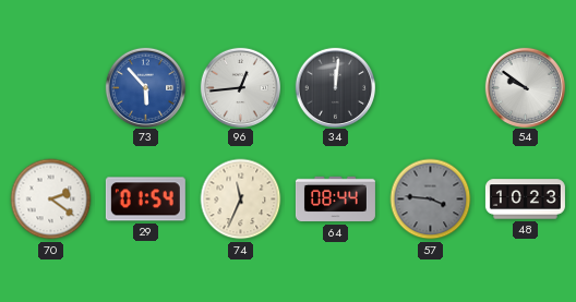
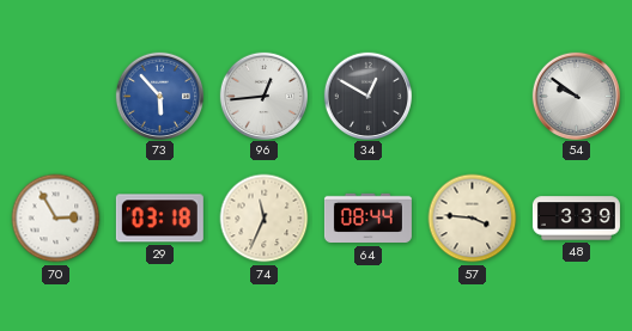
34: 12:01 -> 12:50
70: 2:21 -> 2:55
29: 01:54 -> 03:18
57 dial: grey -> cream
48: 10:23 -> 3:39
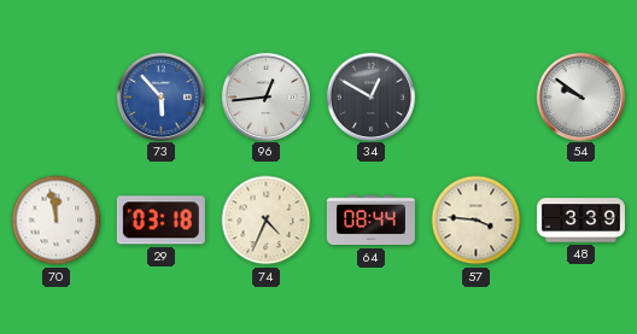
70: 2:55 -> 11:58
74: 11:34 -> 4:34
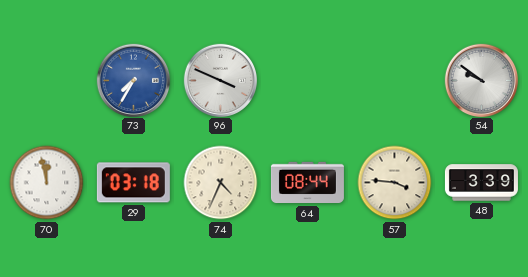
73: 5:53 -> 7:35
96: 12:44 -> 3:49
34: 12:50 -> none
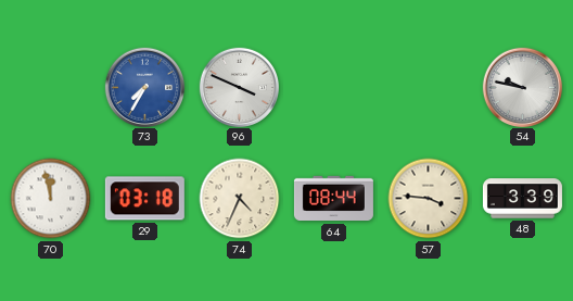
54: 9:51 -> 9:47
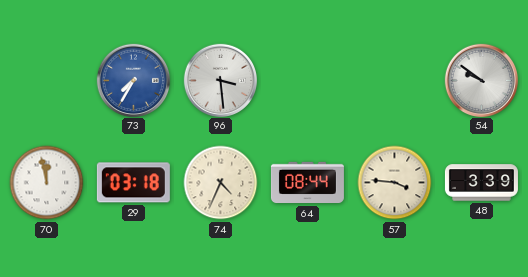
96: 3:49 -> 3:29
54: 9:47 -> 9:51
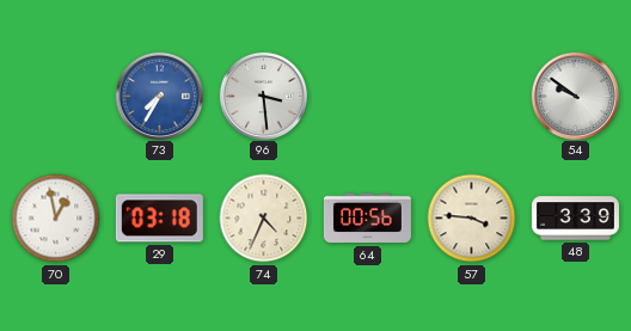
70: 11:58 -> 12:58
64: 08:44 -> 00:56
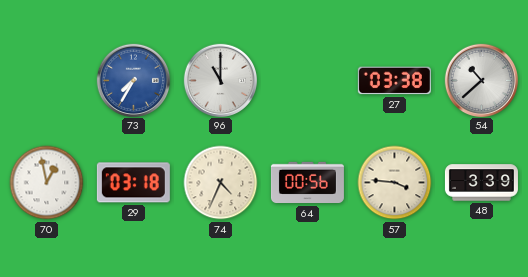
96: 3:29 -> 11:00
27: none -> 03:38
54: 9:51 -> 10:38
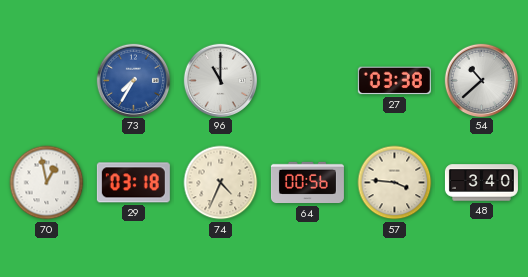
48: 3:39 -> 3:40
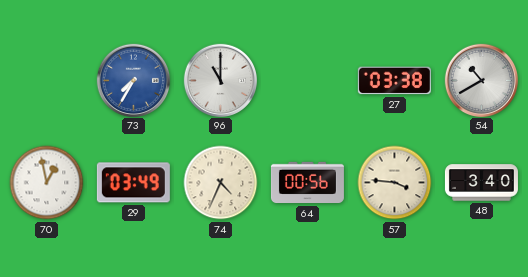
54: 10:38 -> 10:40
29: 03:18 -> 03:49
